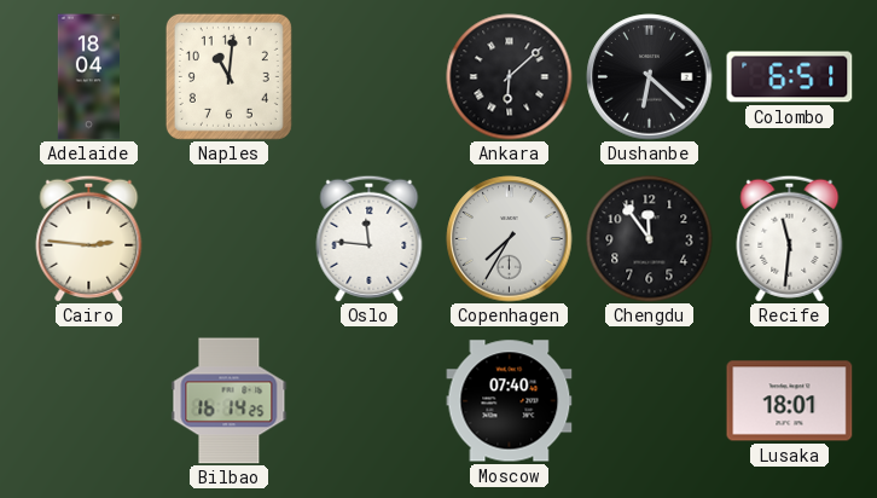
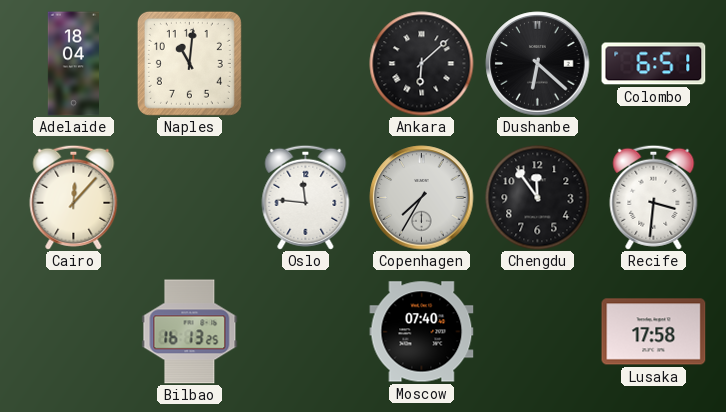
Cairo: 2:46 -> 12:07
Recife: 11:31 -> 3:31
Bilbao: 16:14 -> 16:13
Lusaka: 18:01 -> 17:58
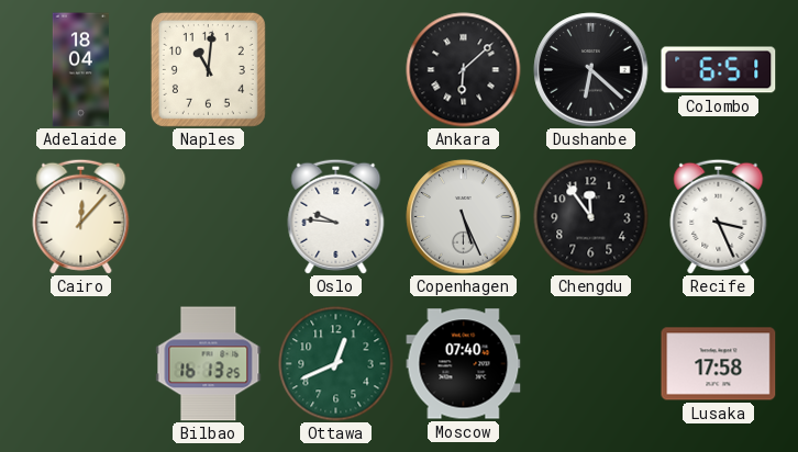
Oslo: 11:46 -> 9:46
Copenhagen: 7:35 -> 5:26
Recife: 3:31 -> 3:26
Ottawa: none -> 12:41
